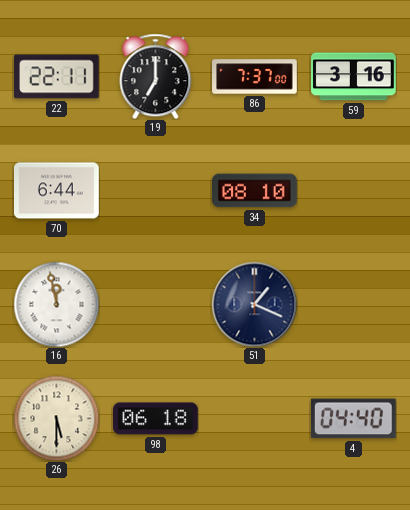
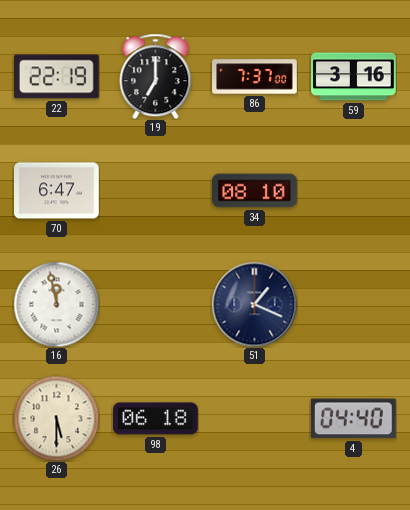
22: 22:11 -> 22:19
70: 6:44 -> 6:47
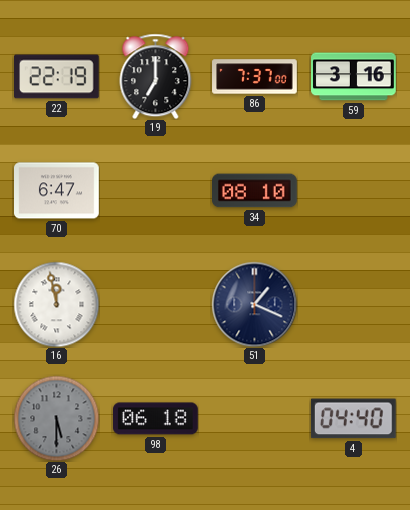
26 dial: cream -> grey
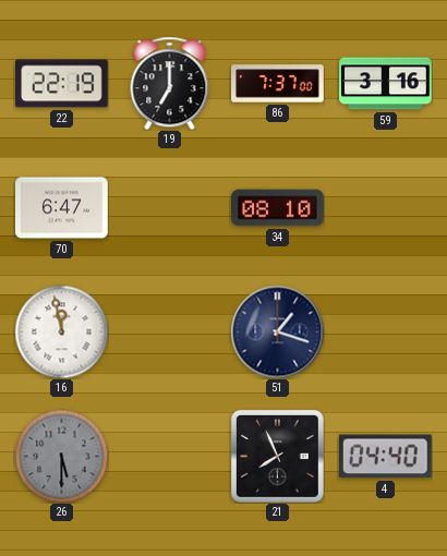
51: 1:19 -> 1:18
98: 06:18 -> none
21: none -> 7:56
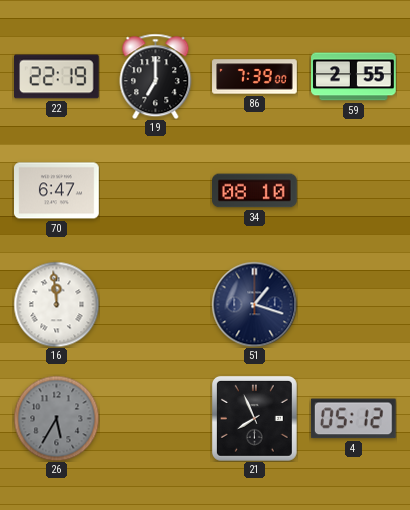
86: 7:37 -> 7:39
59: 3:16 -> 2:55
16: 11:58 -> 11:59
26: 5:30 -> 5:35
4: 04:40 -> 05:12
